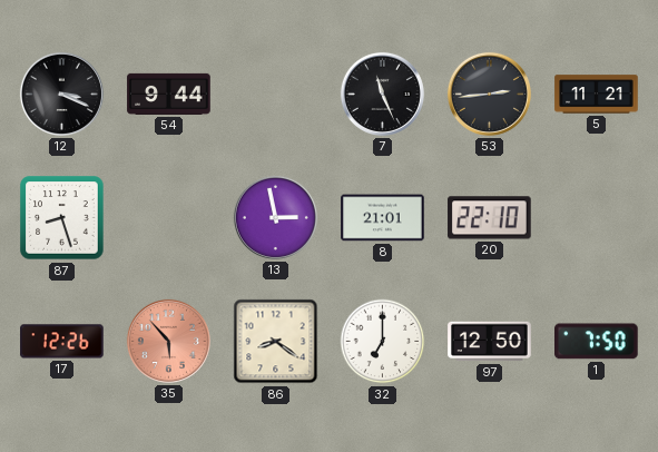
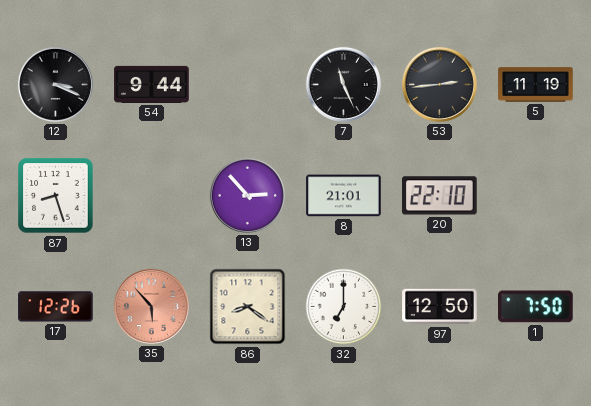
5: 11:21 -> 11:19
13: 2:58 -> 2:53
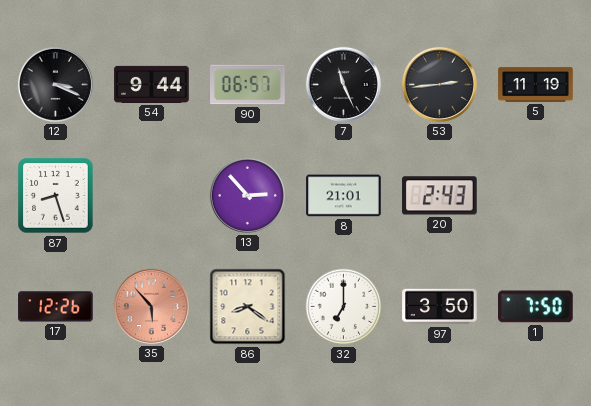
90: none -> 06:57
20: 22:10 -> 2:43
97: 12:50 -> 3:50
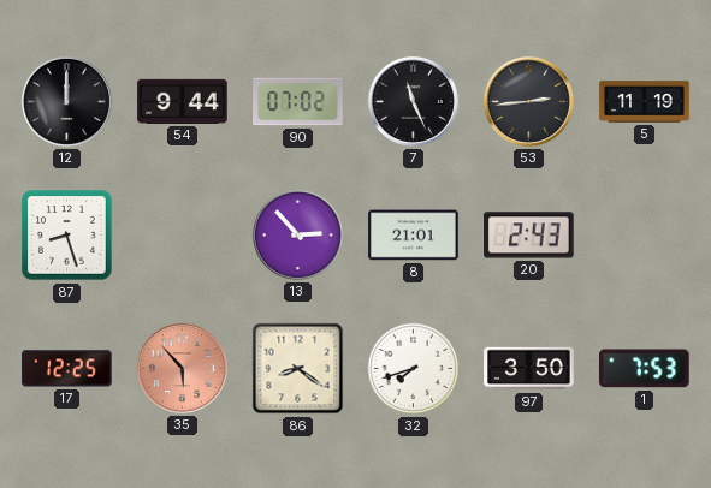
12: 3:19 -> 12:00
90: 06:57 -> 07:02
17: 12:26 -> 12:25
32: 7:00 -> 7:42
1: 7:50 -> 7:53
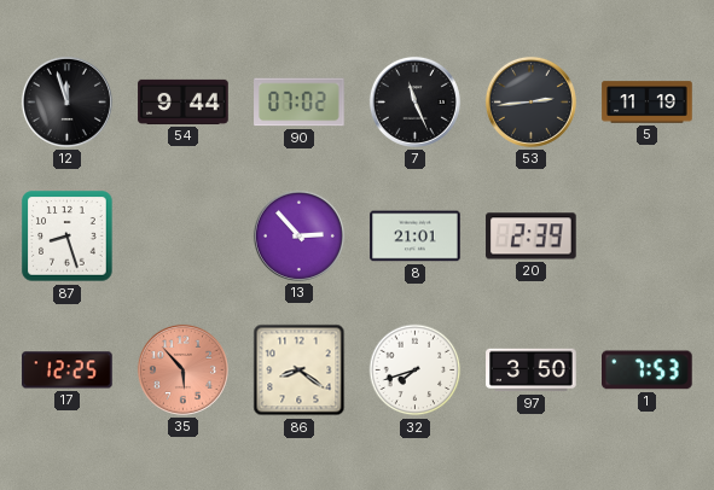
12: 12:00 -> 11:57
20: 2:43 -> 2:39
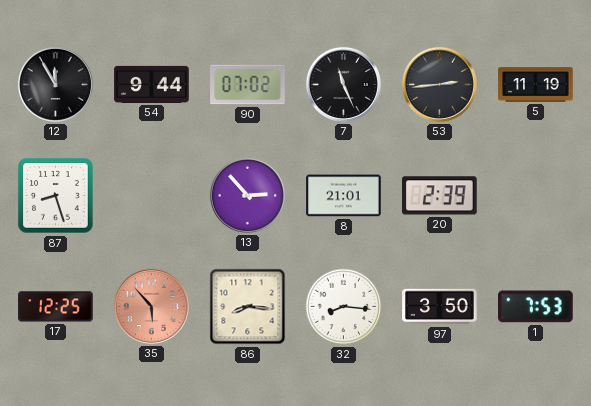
12: 11:57 -> 11:55
86: 8:21 -> 8:16
32: 7:42 -> 8:16
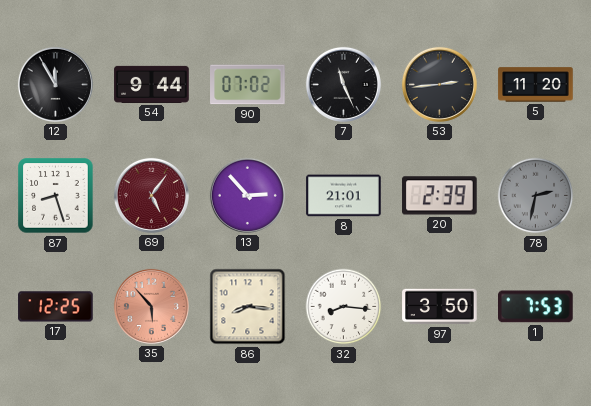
5: 11:19 -> 11:20
69: none -> 5:06
78: none -> 2:32
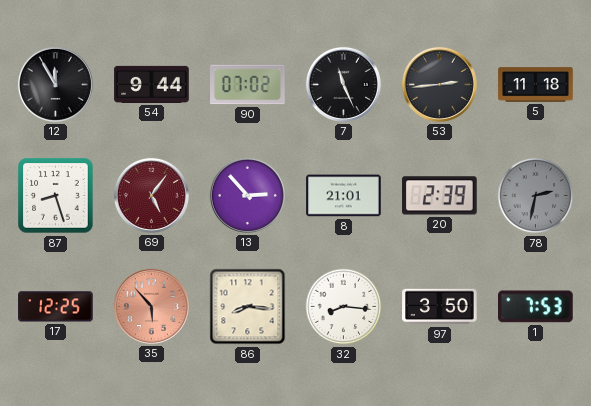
5: 11:20 -> 11:18
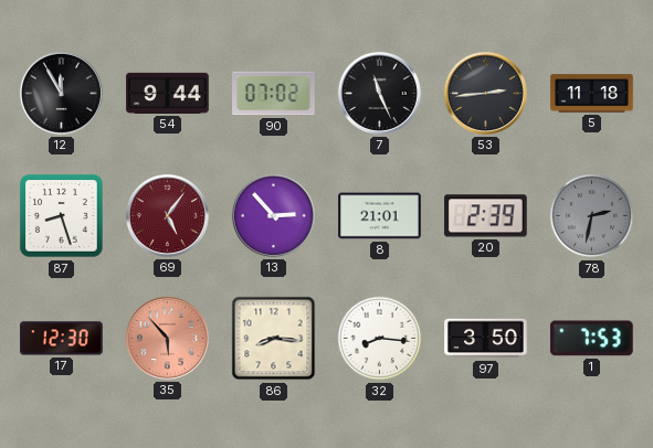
17: 12:25 -> 12:30
